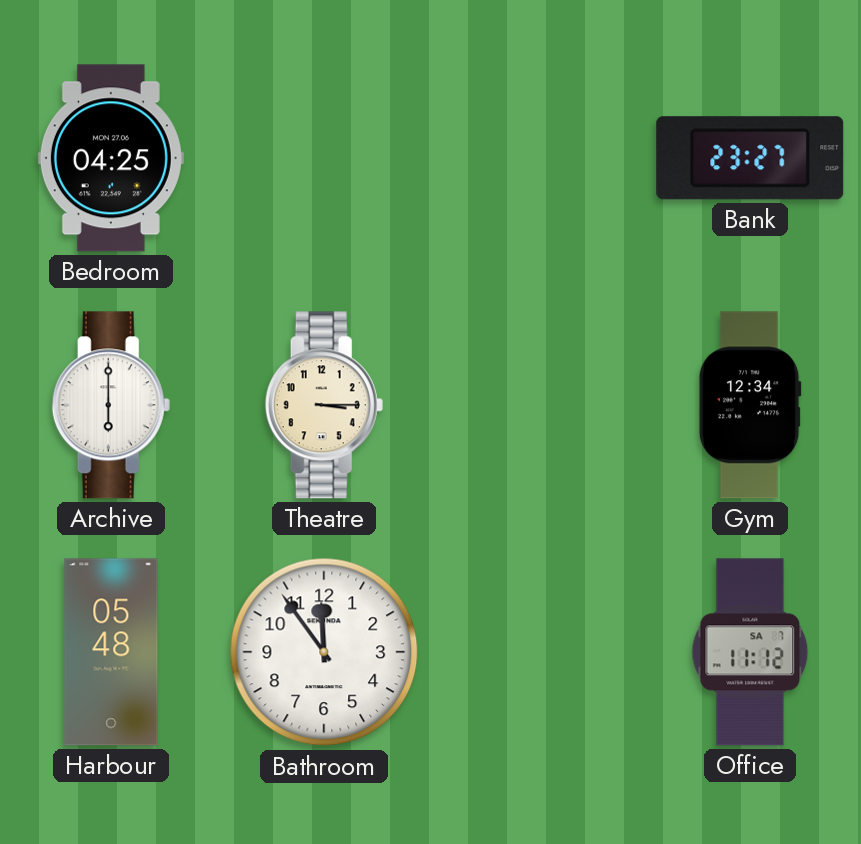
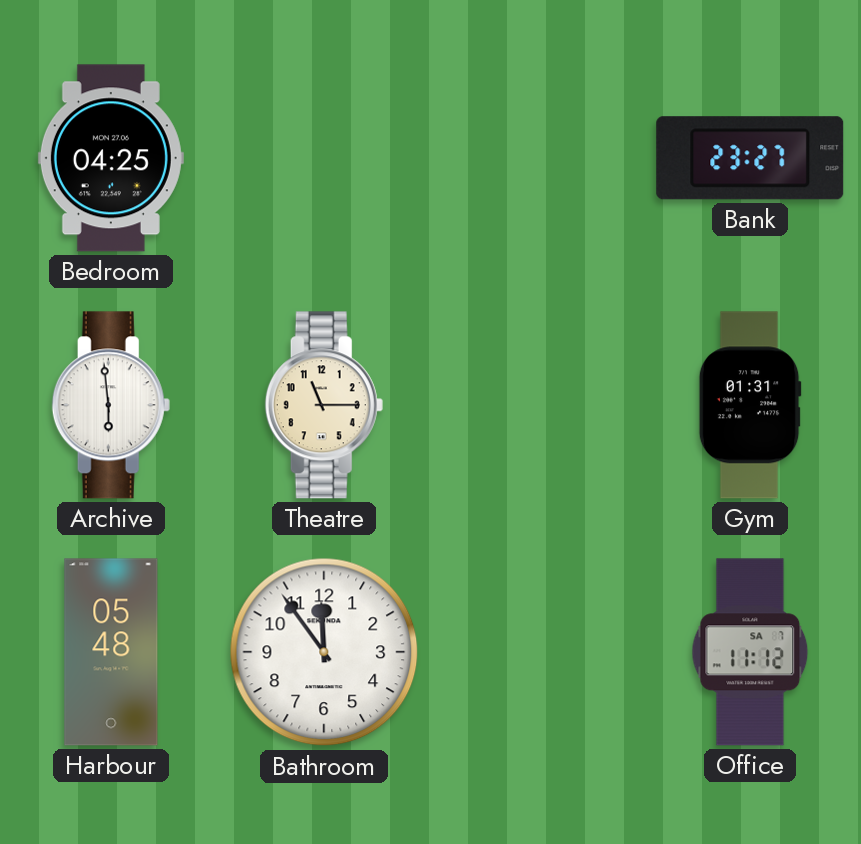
Archive: 6:00 -> 5:59
Theatre: 3:15 -> 11:15
Gym: 12:34 -> 01:31
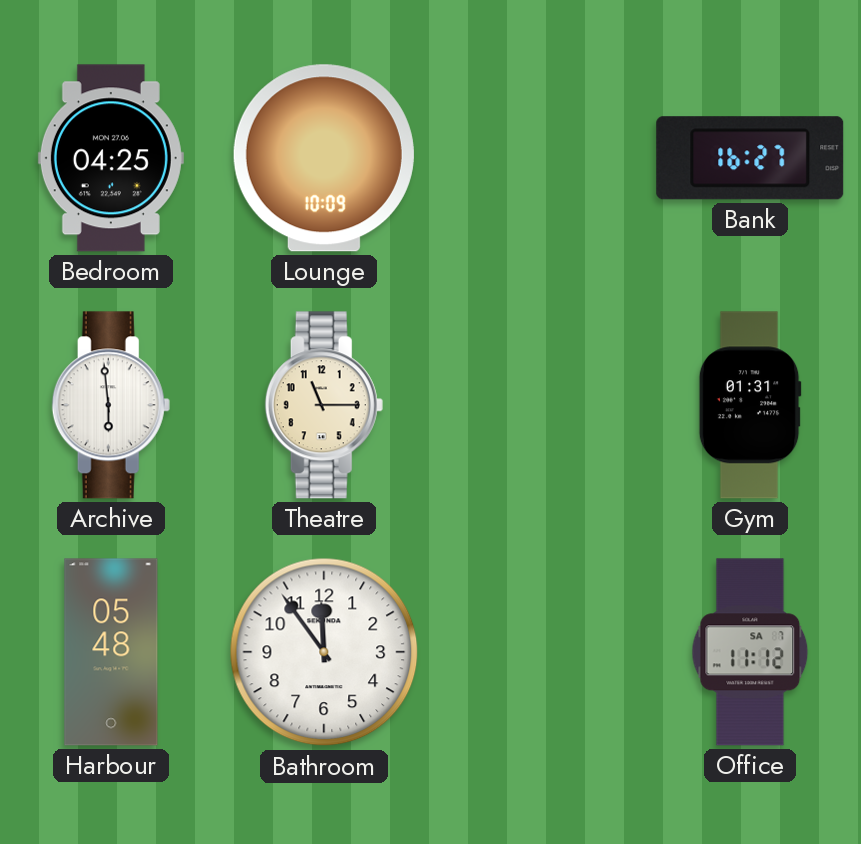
Lounge: none -> 10:09
Bank: 23:27 -> 16:27
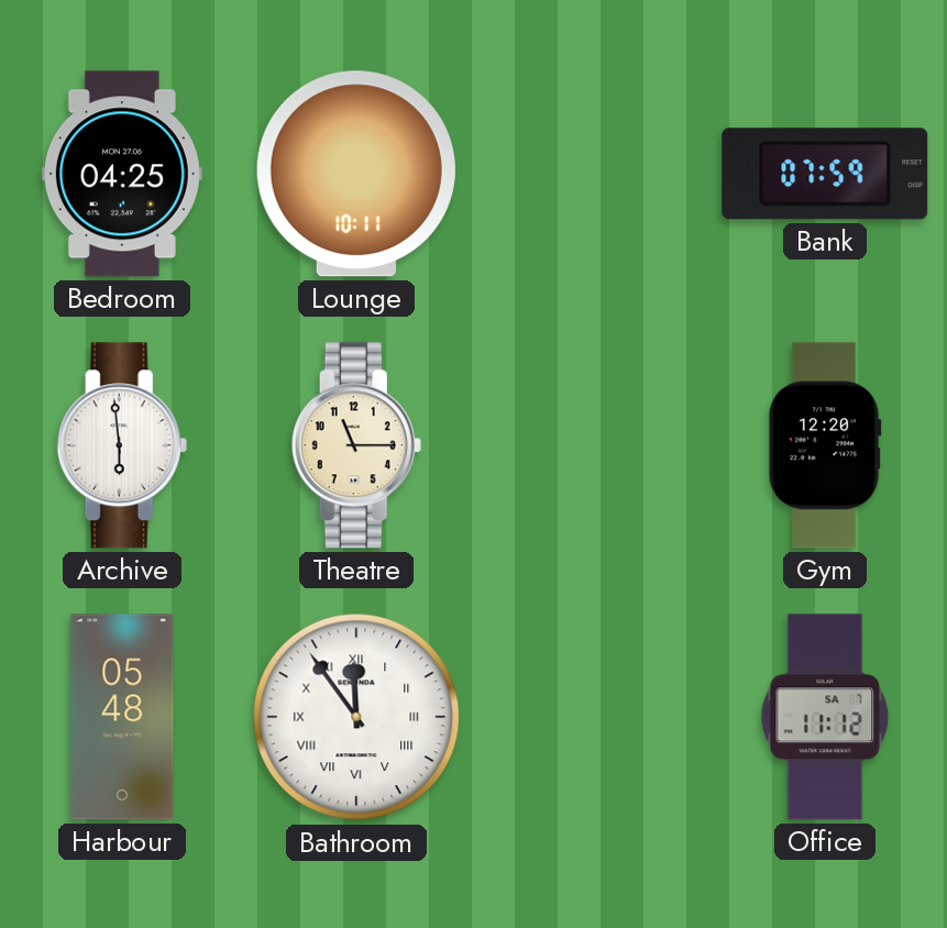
Lounge: 10:09 -> 10:11
Bank: 16:27 -> 07:59
Gym: 01:31 -> 12:20
Bathroom numerals: Arabic -> Roman
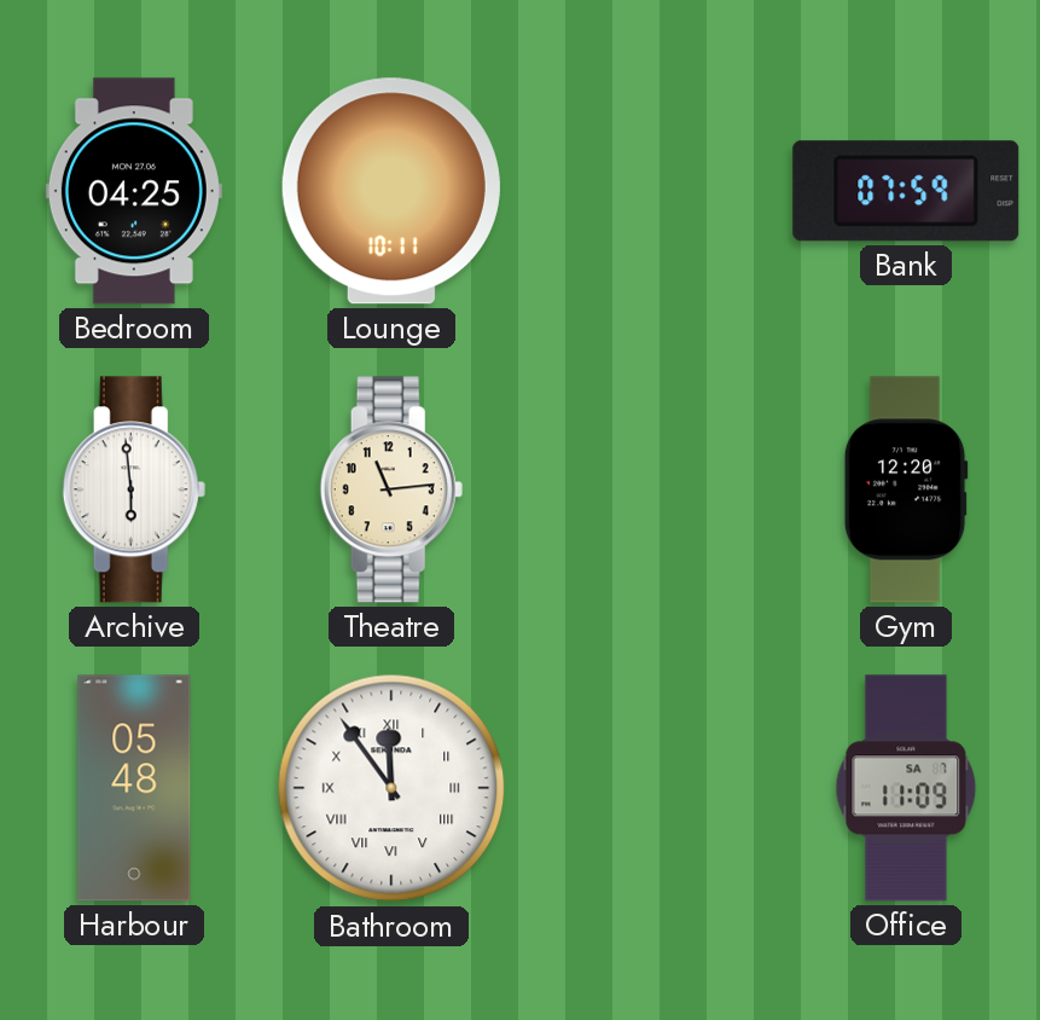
Theatre: 11:15 -> 11:14
Office: 11:12 -> 11:09
